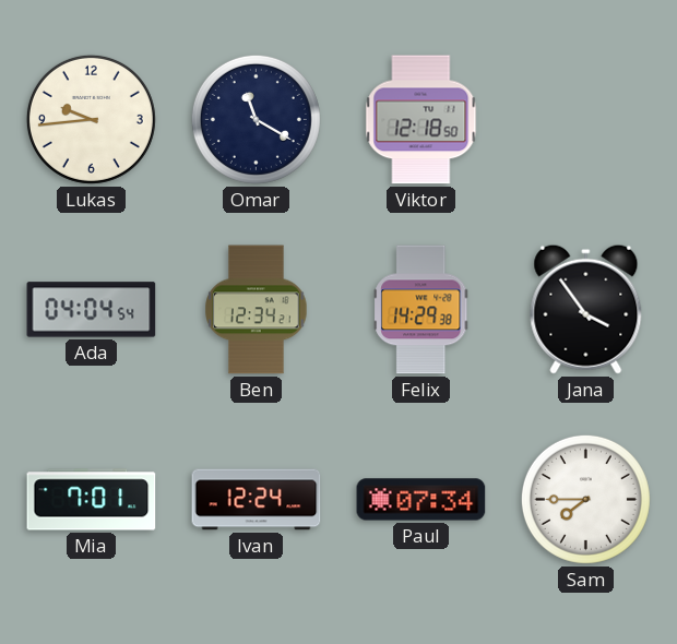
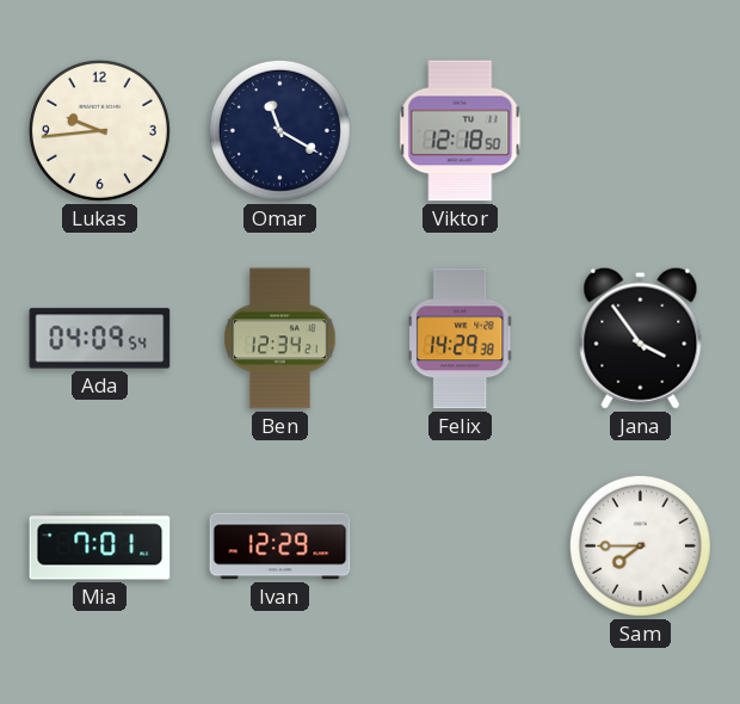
Ada: 04:04 -> 04:09
Ivan: 12:24 -> 12:29
Paul: 07:34 -> none
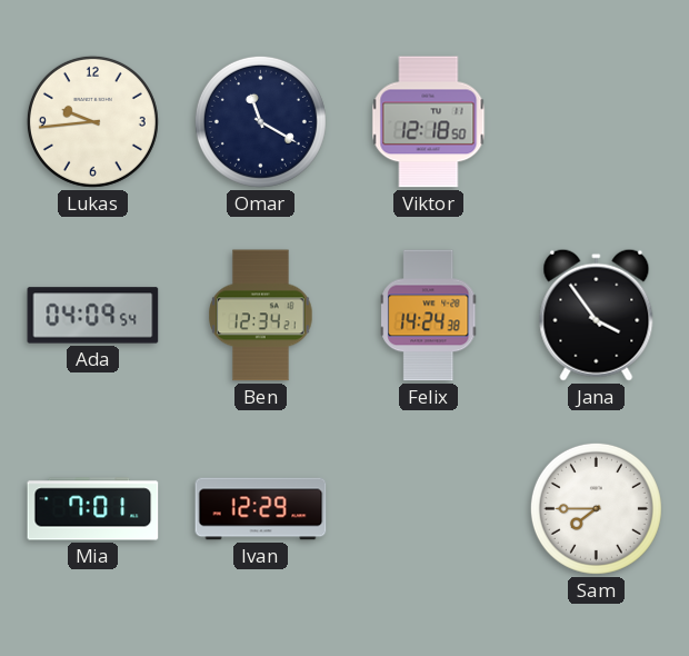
Felix: 14:29 -> 14:24
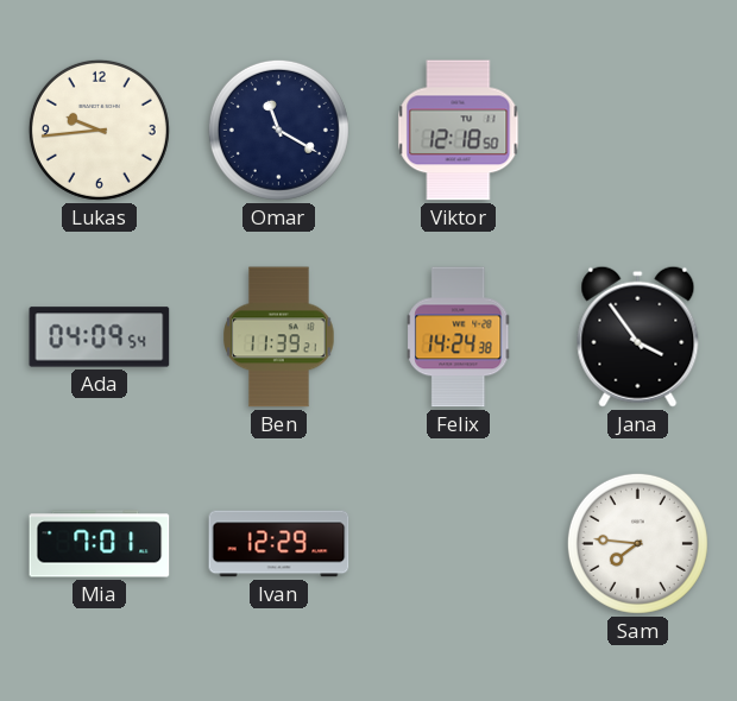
Ben: 12:34 -> 11:39
Sam: 7:45 -> 7:46
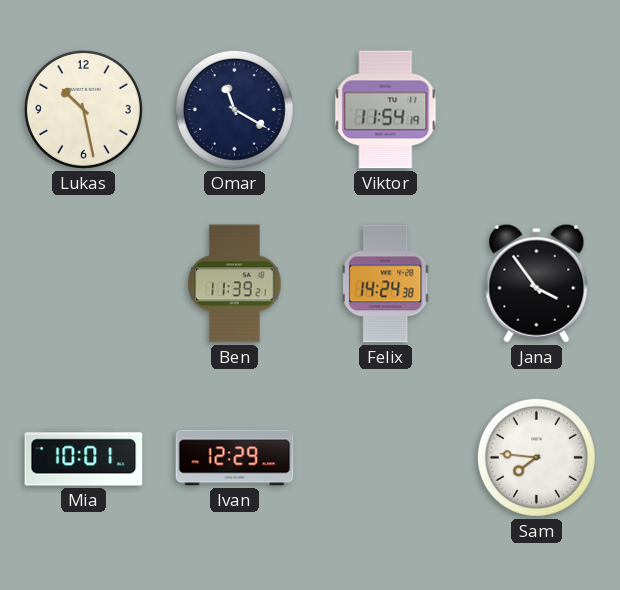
Lukas: 9:44 -> 10:28
Viktor: 12:18 -> 11:54
Ada: 04:09 -> none
Mia: 7:01 -> 10:01
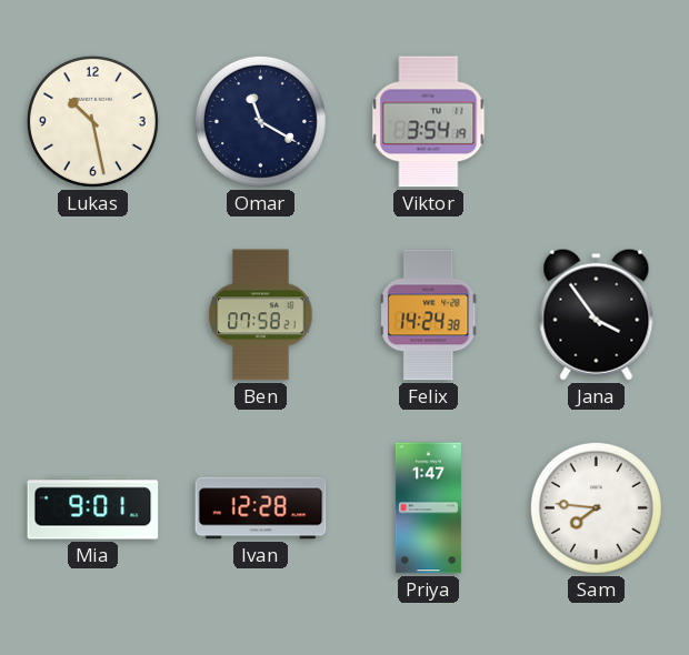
Viktor: 11:54 -> 3:54
Ben: 11:39 -> 07:58
Mia: 10:01 -> 9:01
Ivan: 12:29 -> 12:28
Priya: none -> 1:47
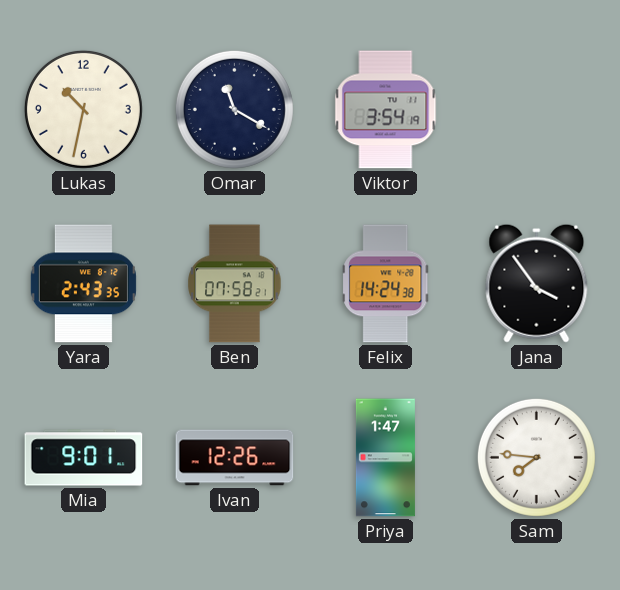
Lukas: 10:28 -> 10:32
Yara: none -> 2:43
Ivan: 12:28 -> 12:26
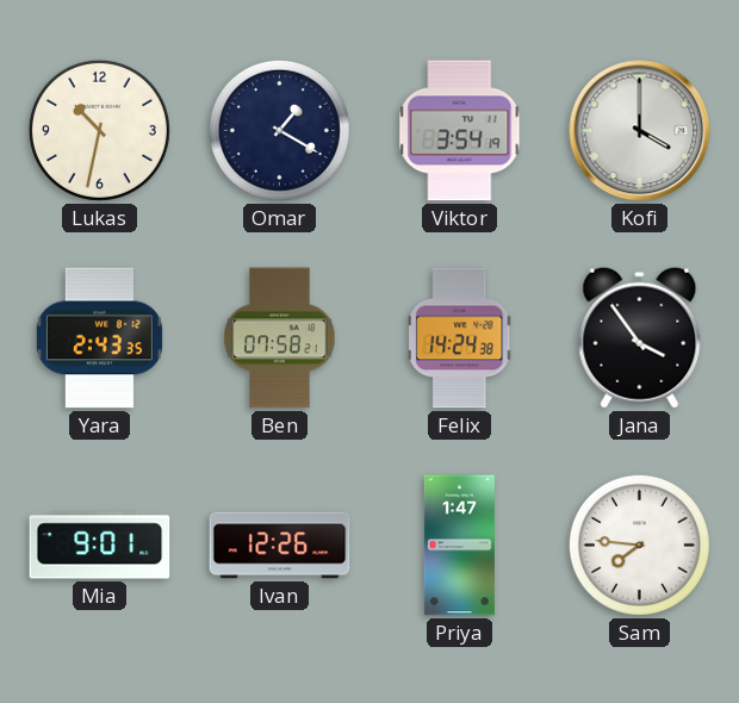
Omar: 11:20 -> 1:20
Kofi: none -> 4:00
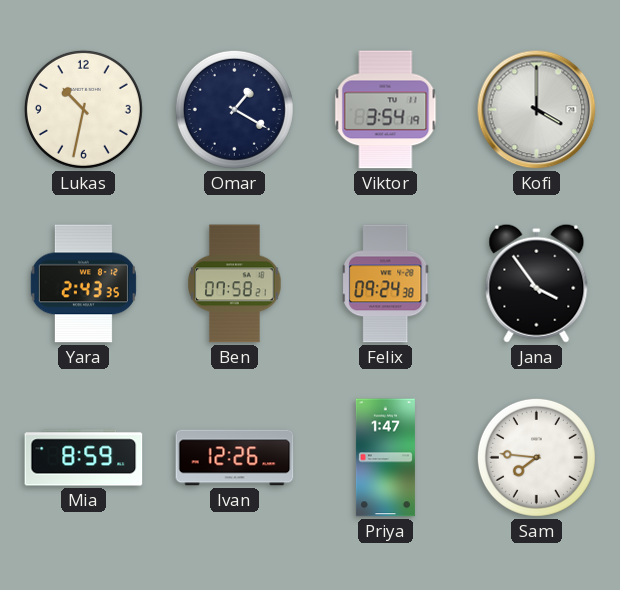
Felix: 14:24 -> 09:24
Mia: 9:01 -> 8:59
